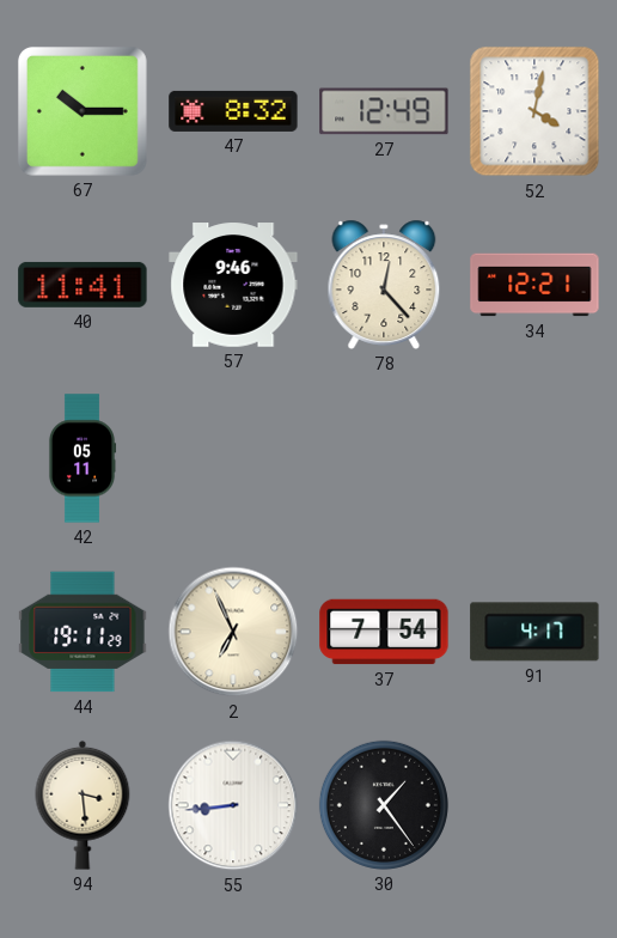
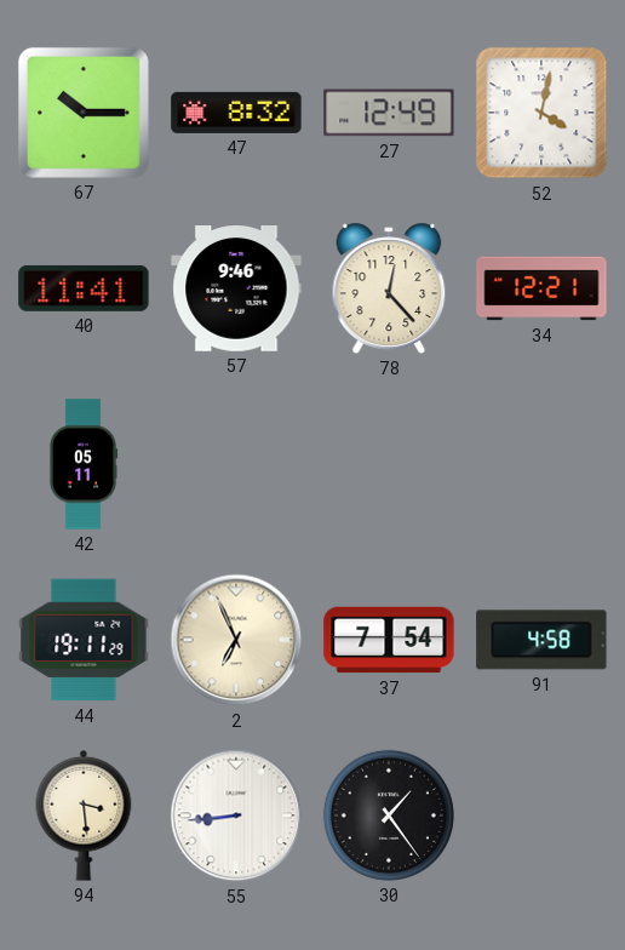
91: 4:17 -> 4:58
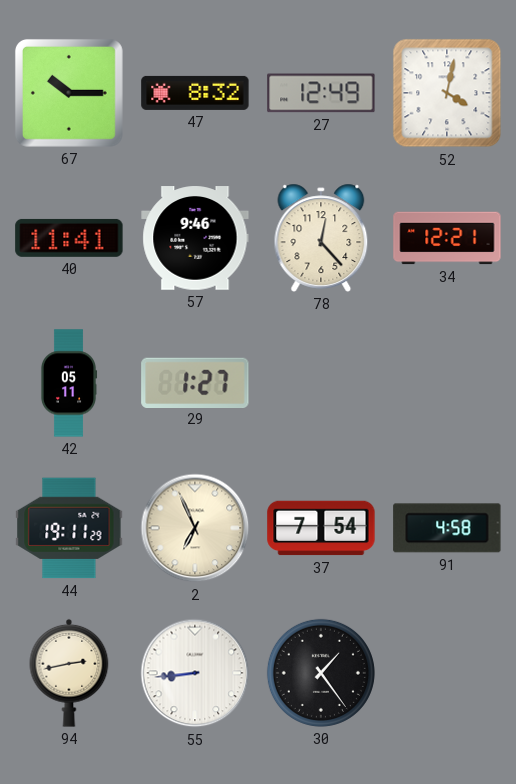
29: none -> 1:27
94: 3:29 -> 2:43
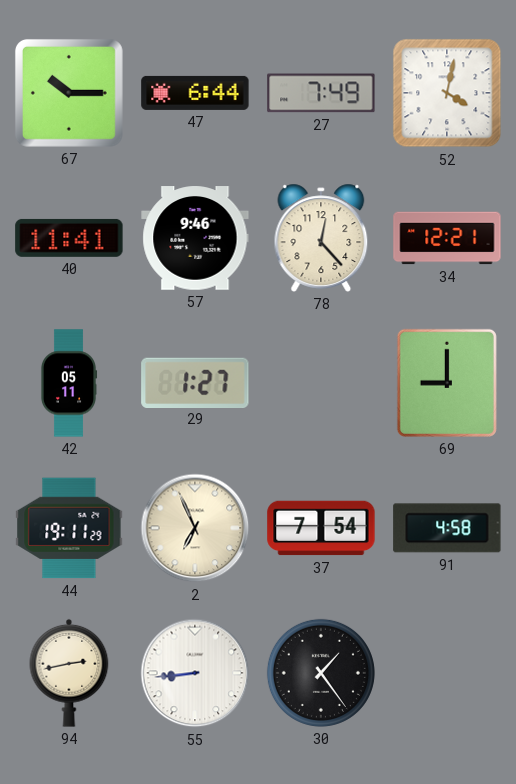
47: 8:32 -> 6:44
27: 12:49 -> 7:49
69: none -> 9:00
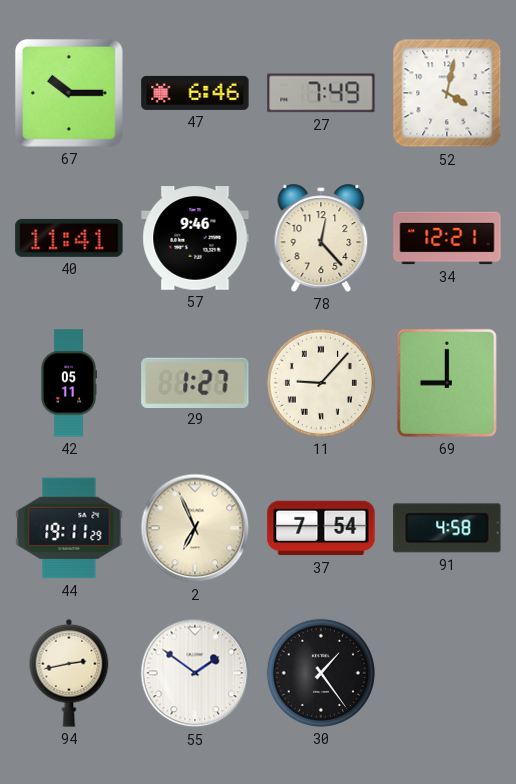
47: 6:44 -> 6:46
11: none -> 9:07
55: 8:44 -> 1:51
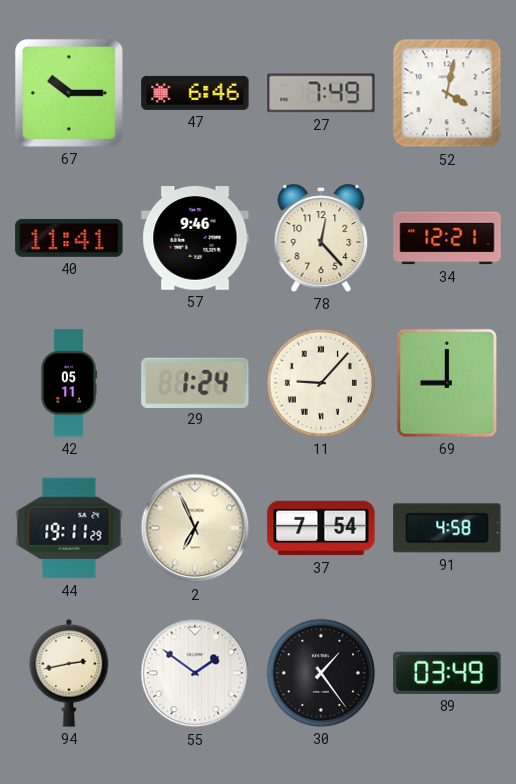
29: 1:27 -> 1:24
89: none -> 03:49
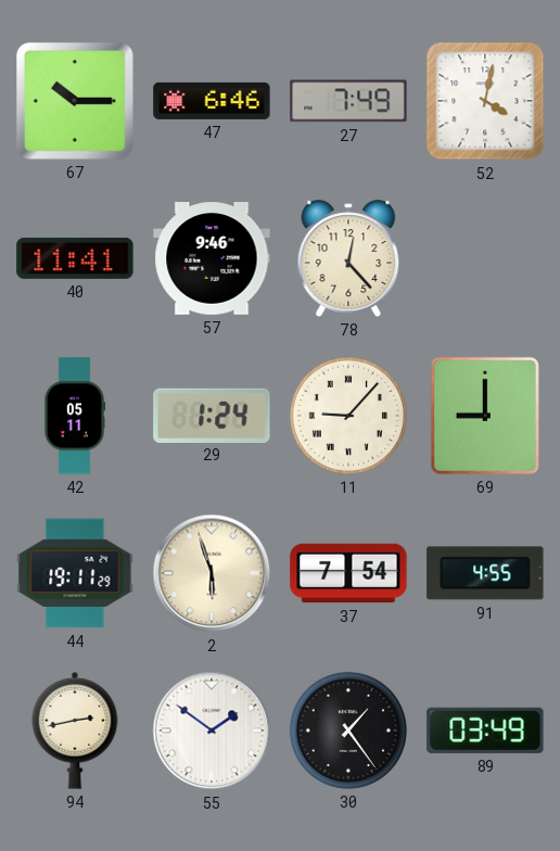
34: 12:21 -> none
2: 6:56 -> 5:57
91: 4:58 -> 4:55
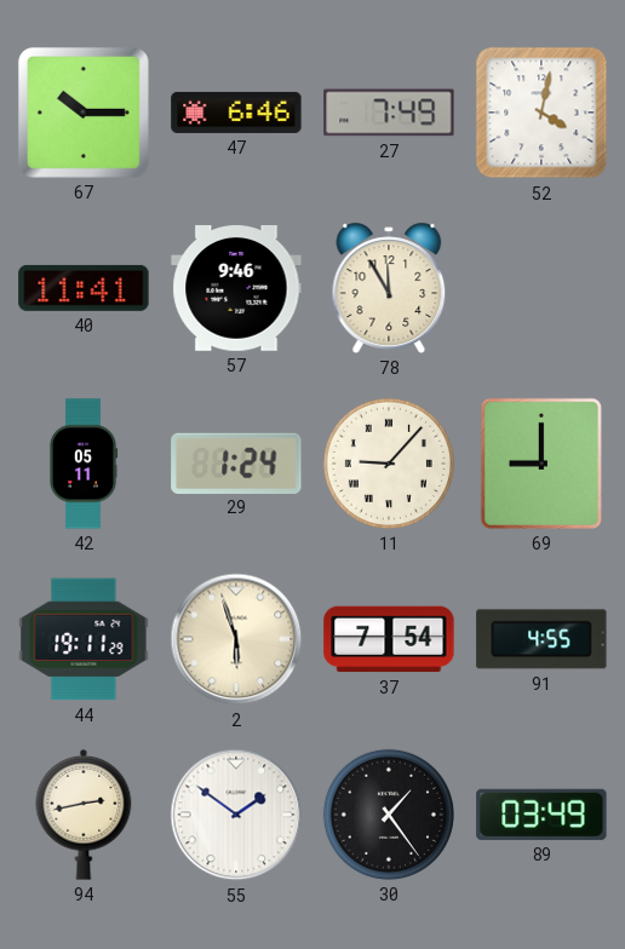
78: 12:23 -> 11:55
